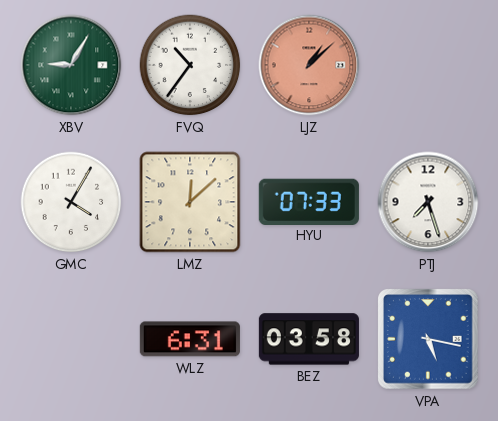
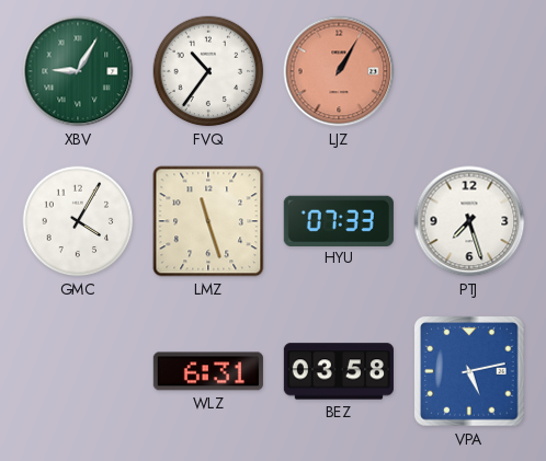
LJZ: 1:08 -> 1:05
LMZ: 12:08 -> 11:27
VPA: 5:17 -> 5:13
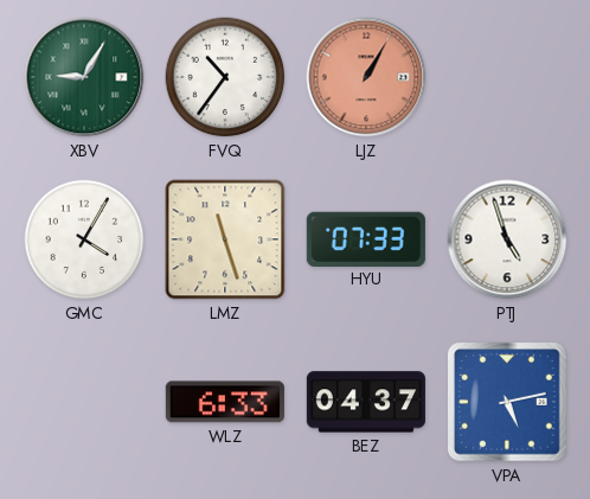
PTJ: 7:27 -> 4:57
WLZ: 6:31 -> 6:33
BEZ: 03:58 -> 04:37
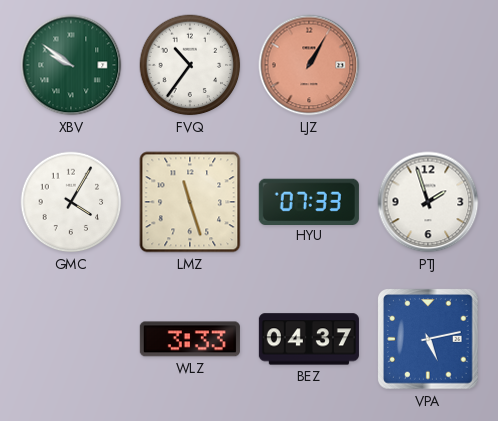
XBV: 9:05 -> 9:51
PTJ: 4:57 -> 1:57
WLZ: 6:33 -> 3:33
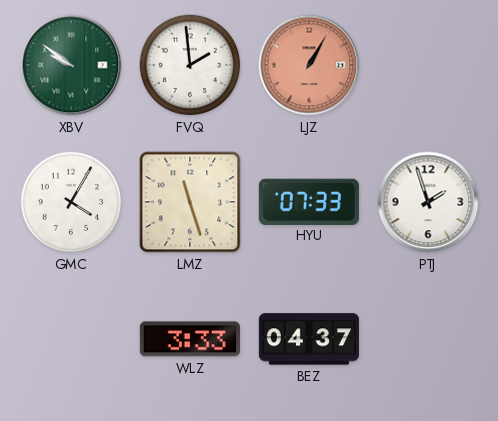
FVQ: 10:36 -> 1:59
VPA: 5:13 -> none
